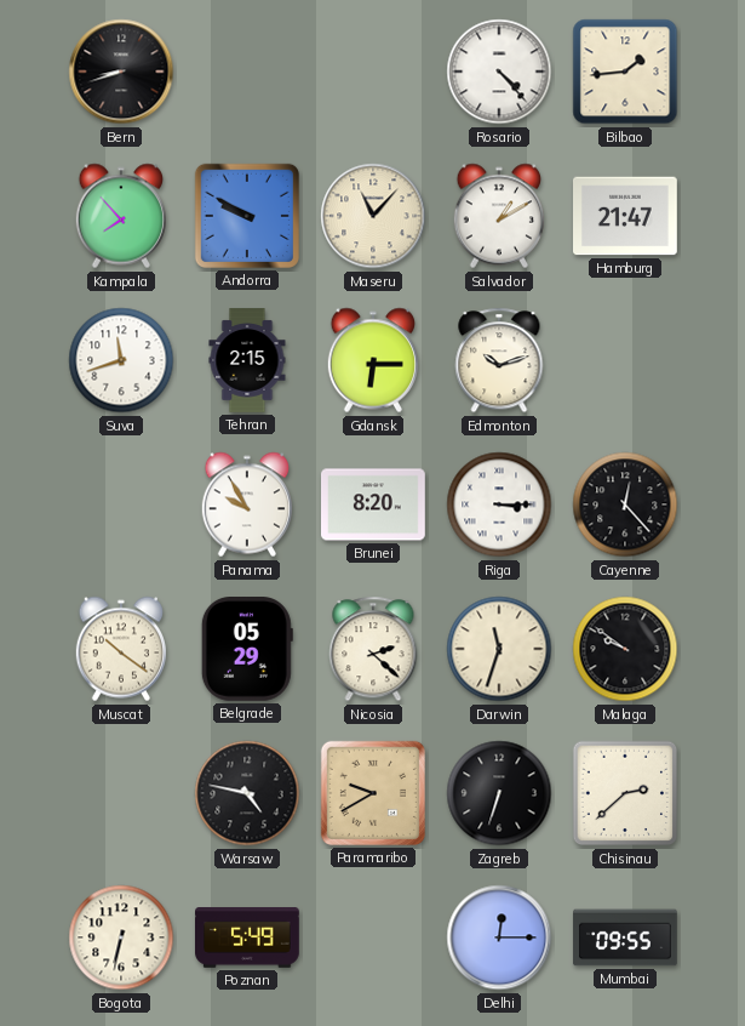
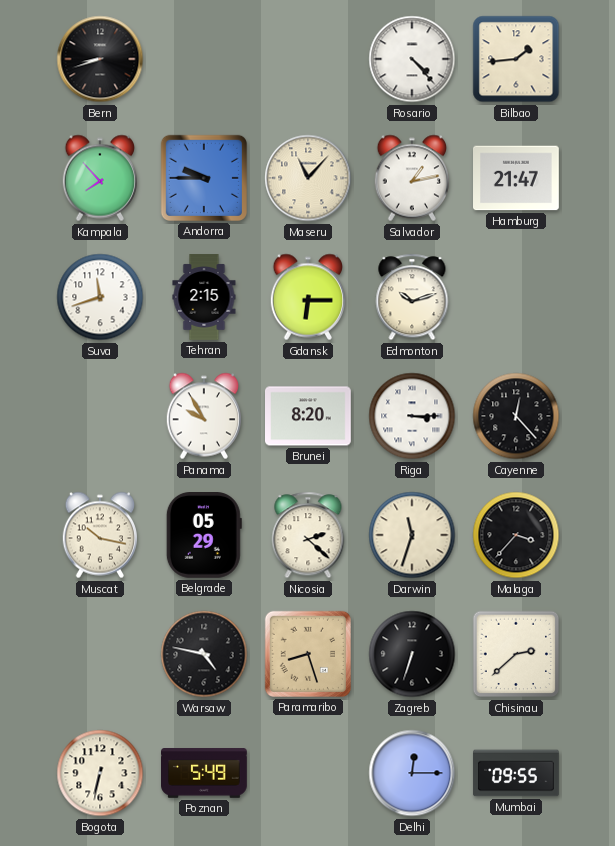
Andorra: 9:50 -> 9:45
Salvador: 1:10 -> 1:13
Muscat: 10:21 -> 10:17
Malaga: 9:51 -> 3:37
Paramaribo: 9:40 -> 8:27
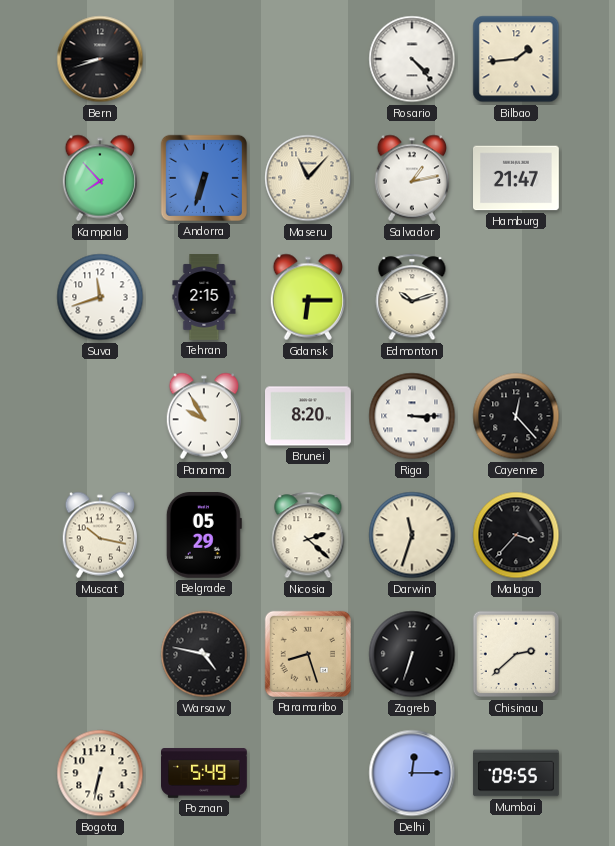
Andorra: 9:45 -> 6:33
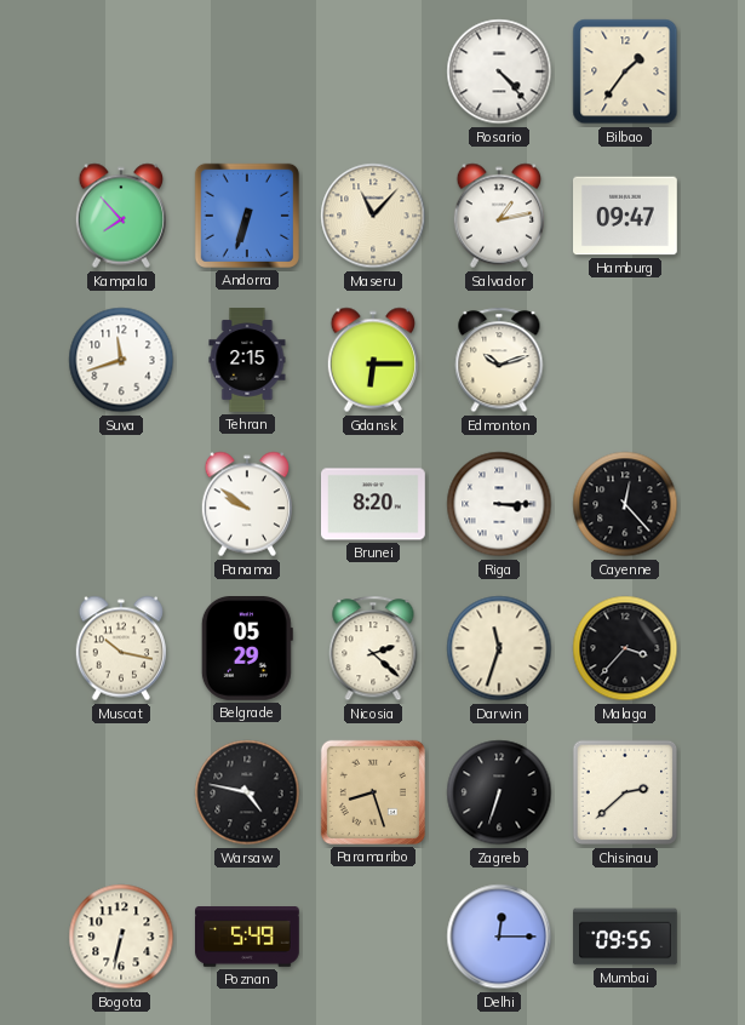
Bern: 8:42 -> none
Bilbao: 1:44 -> 1:36
Hamburg: 21:47 -> 09:47
Panama: 9:55 -> 9:51
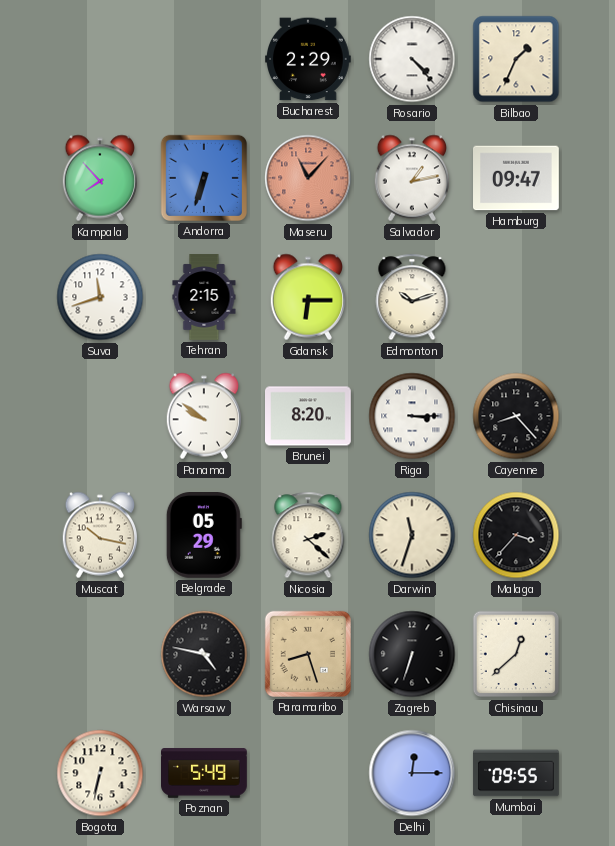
Bucharest: none -> 2:29
Bilbao: 1:36 -> 1:34
Maseru dial: cream -> salmon
Cayenne: 12:23 -> 8:23
Chisinau: 2:38 -> 12:38
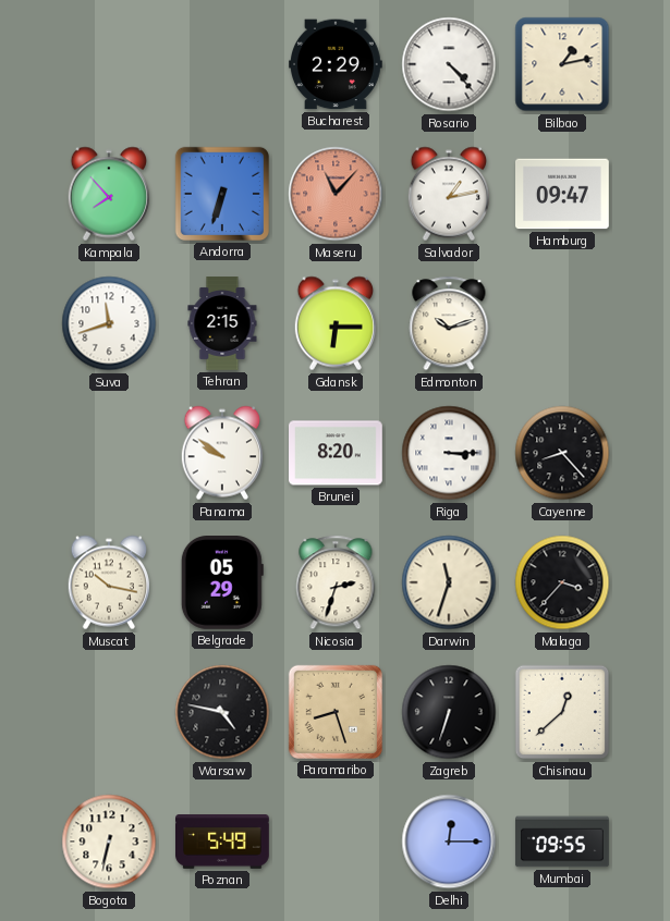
Bilbao: 1:34 -> 1:13
Nicosia: 2:22 -> 2:33
